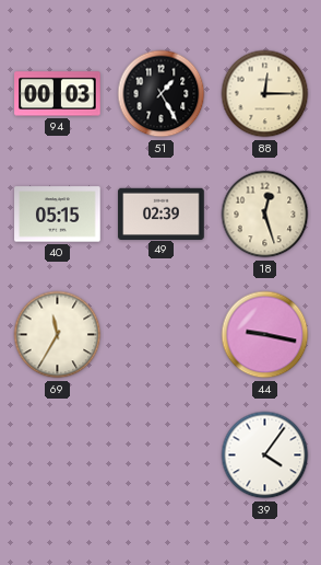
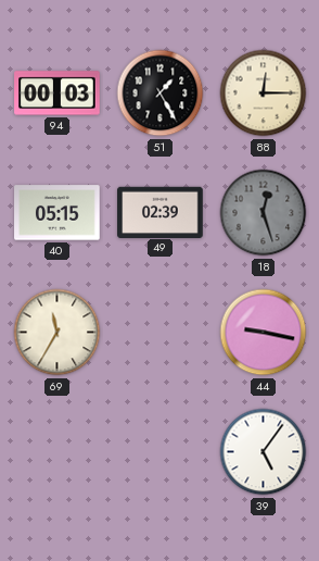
18 dial: cream -> grey
39: 4:06 -> 5:06
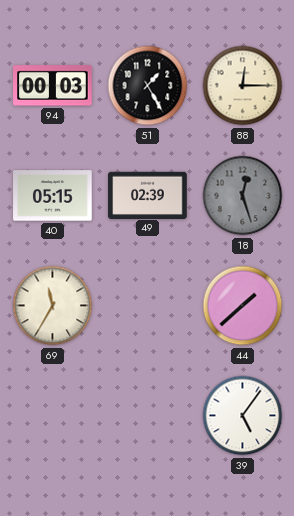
44: 9:17 -> 1:38
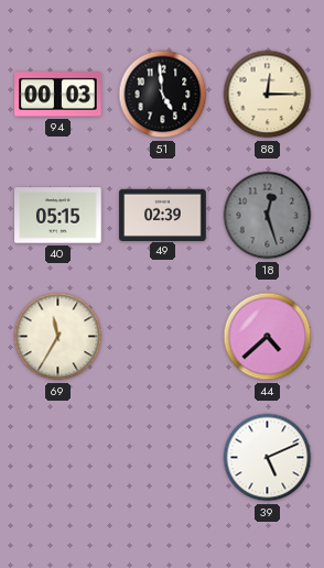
51: 1:25 -> 4:59
44: 1:38 -> 4:38
39: 5:06 -> 5:11
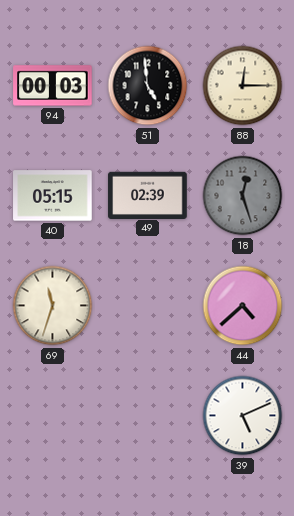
69: 11:35 -> 11:33
